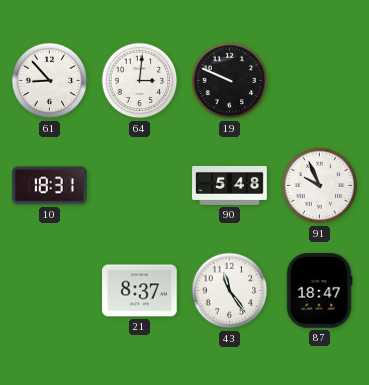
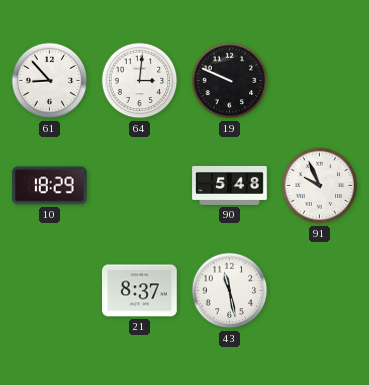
10: 18:31 -> 18:29
43: 11:24 -> 11:28
87: 18:47 -> none
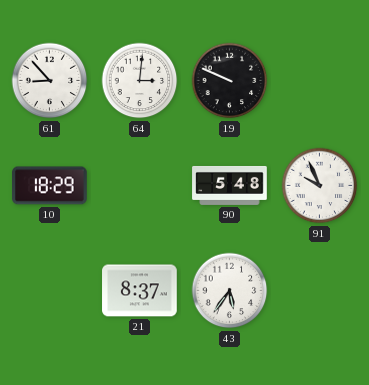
43: 11:28 -> 5:36
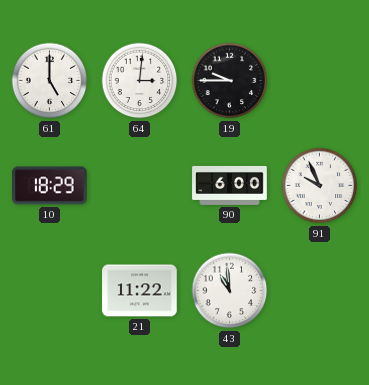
61: 8:53 -> 5:00
19: 9:49 -> 9:45
90: 5:48 -> 6:00
21: 8:37 -> 11:22
43: 5:36 -> 10:59
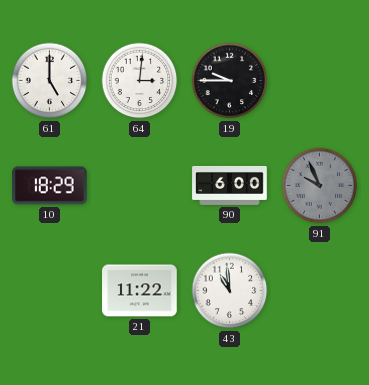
91 dial: white -> grey
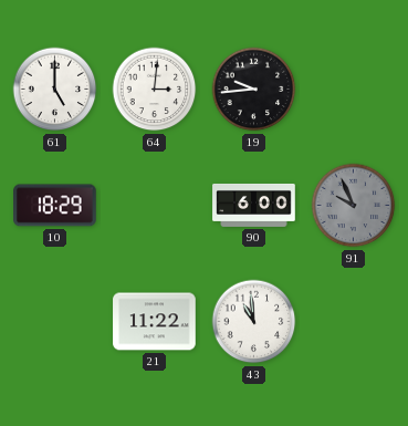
19: 9:45 -> 9:44
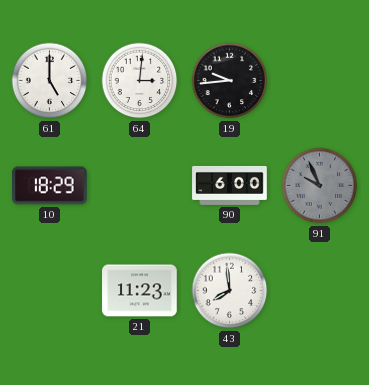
21: 11:22 -> 11:23
43: 10:59 -> 7:59
